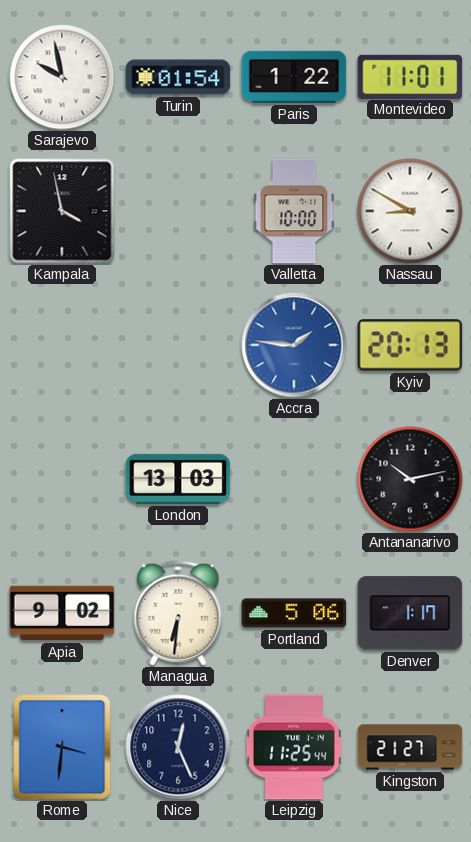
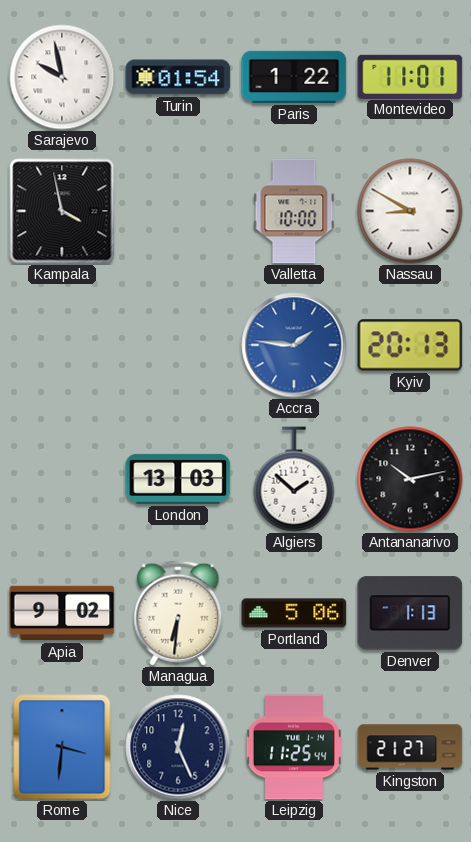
Algiers: none -> 1:52
Denver: 1:17 -> 1:13
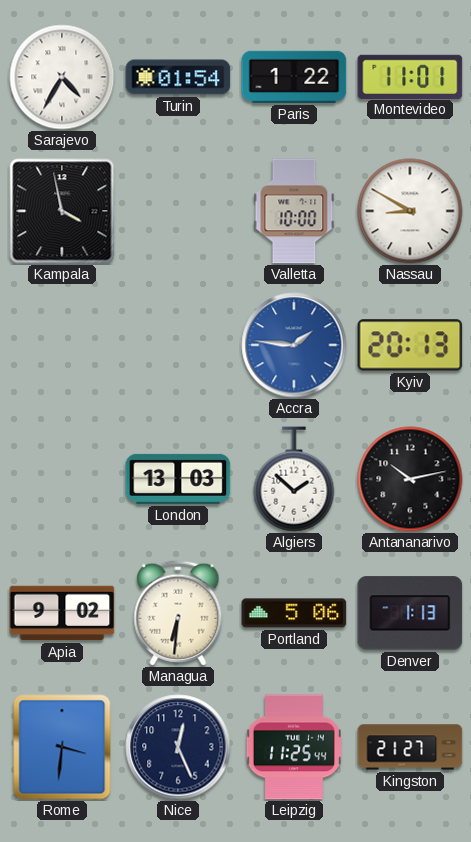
Sarajevo: 9:58 -> 4:35
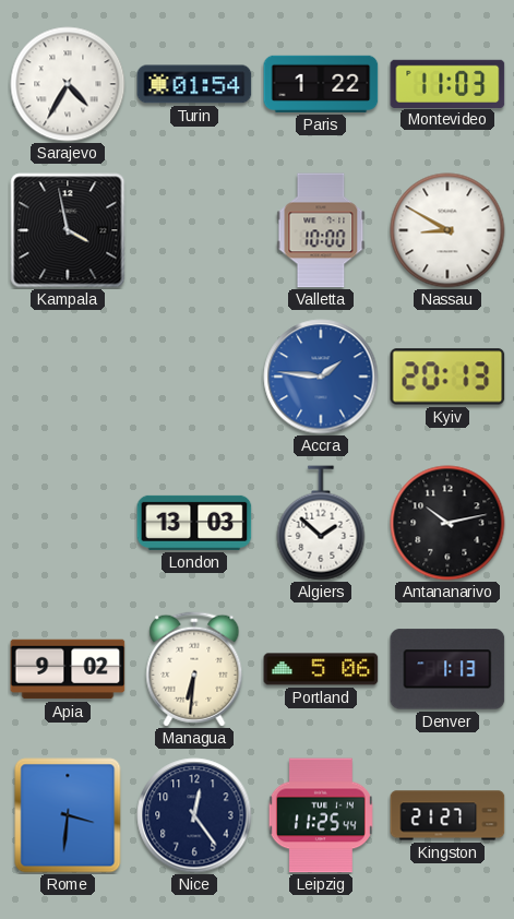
Montevideo: 11:01 -> 11:03
Nice: 12:26 -> 12:24
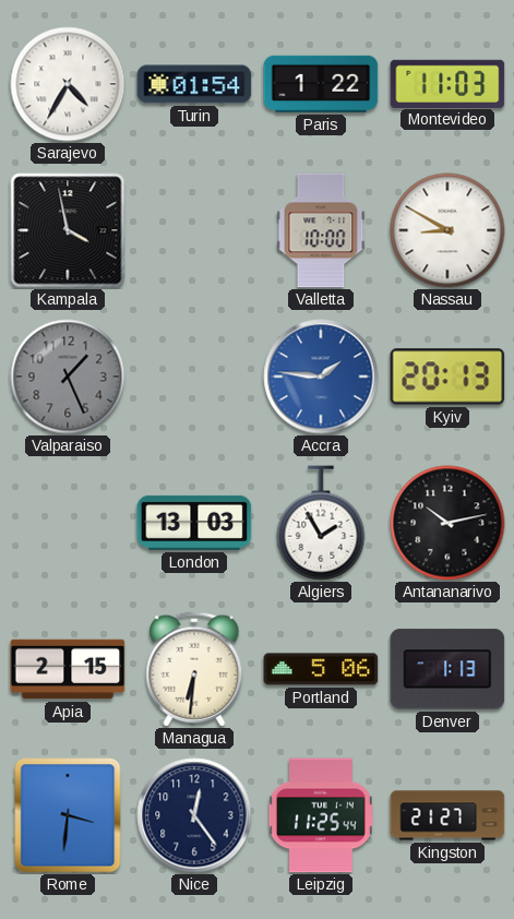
Valparaiso: none -> 1:26
Algiers: 1:52 -> 1:55
Apia: 9:02 -> 2:15
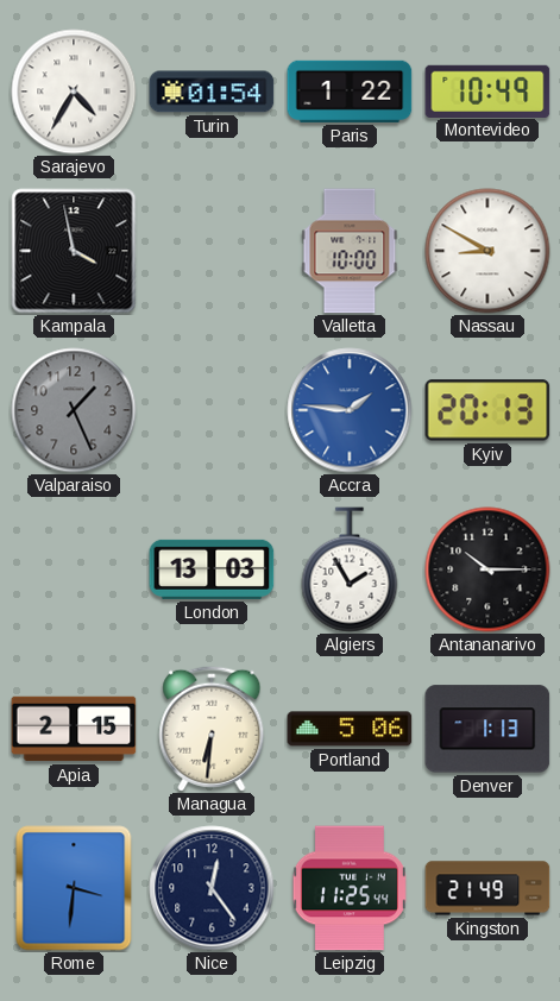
Montevideo: 11:03 -> 10:49
Antananarivo: 10:13 -> 10:15
Kingston: 21:27 -> 21:49
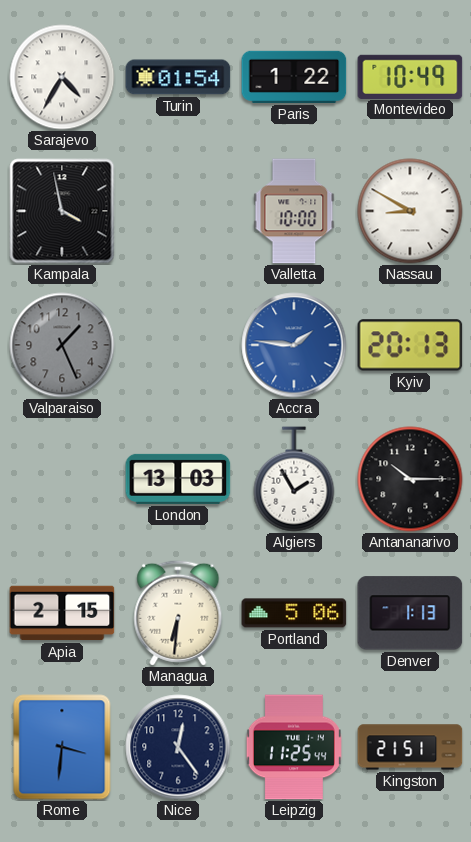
Kingston: 21:49 -> 21:51
